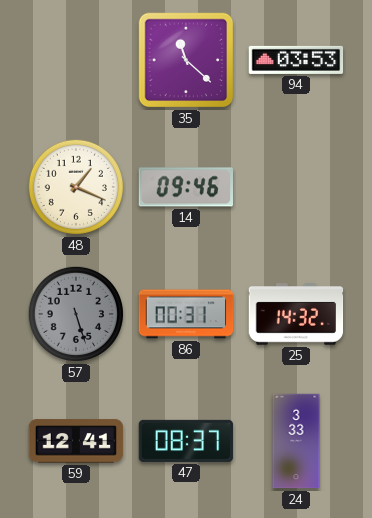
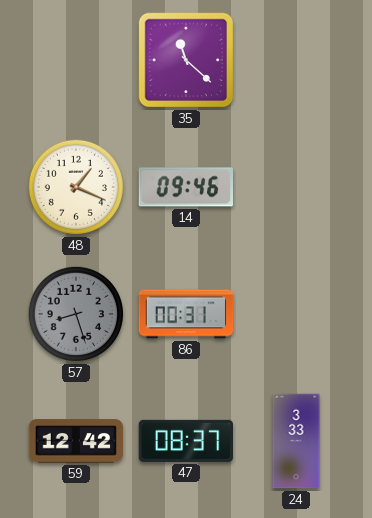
94: 03:53 -> none
57: 5:27 -> 8:27
25: 14:32 -> none
59: 12:41 -> 12:42
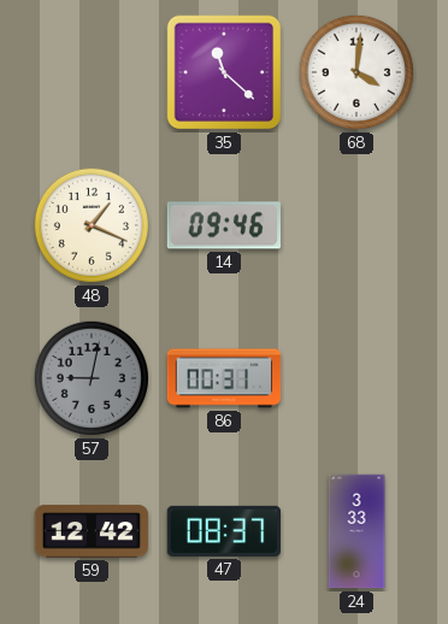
68: none -> 4:01
57: 8:27 -> 9:02
